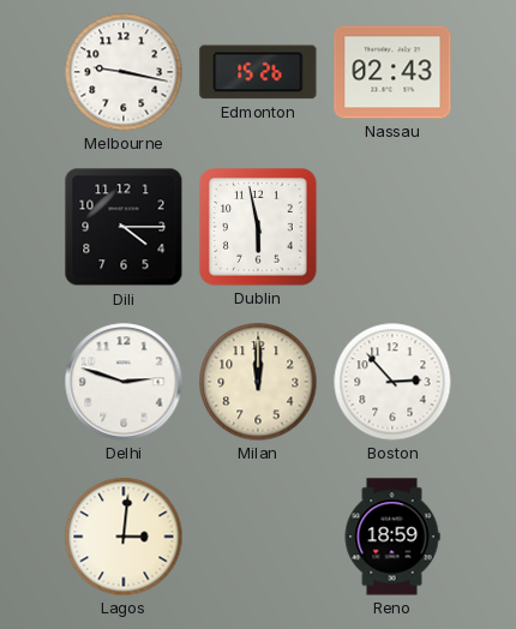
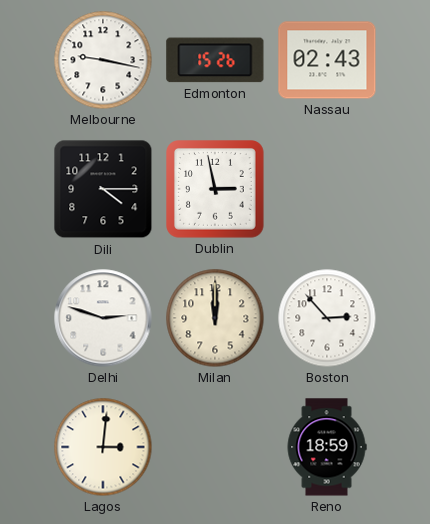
Dublin: 5:58 -> 2:58
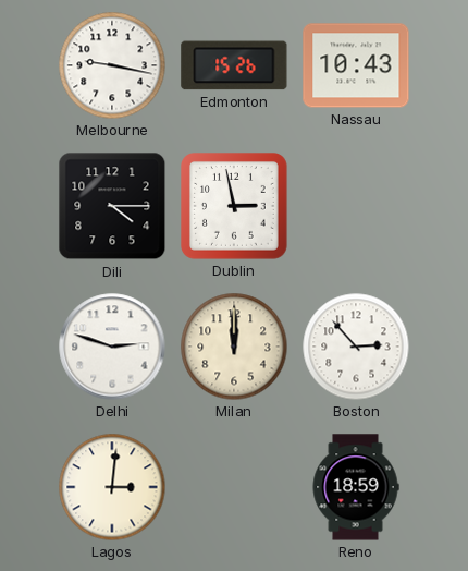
Nassau: 02:43 -> 10:43
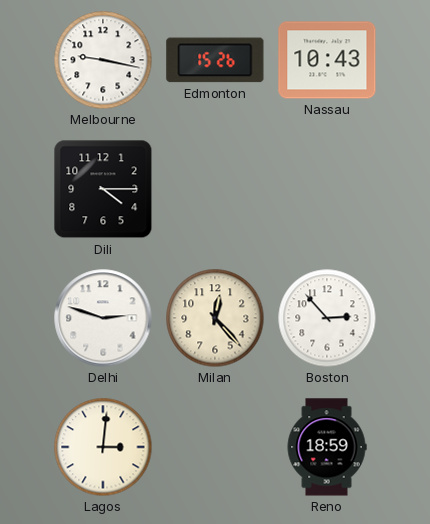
Dublin: 2:58 -> none
Milan: 12:00 -> 12:23
